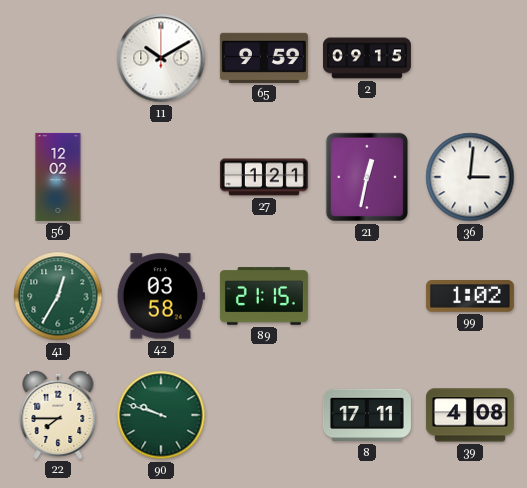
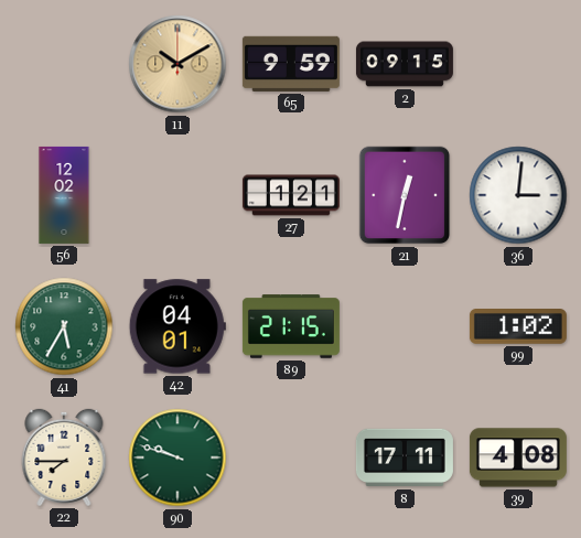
11 dial: white -> champagne
41: 12:35 -> 5:35
42: 03:58 -> 04:01
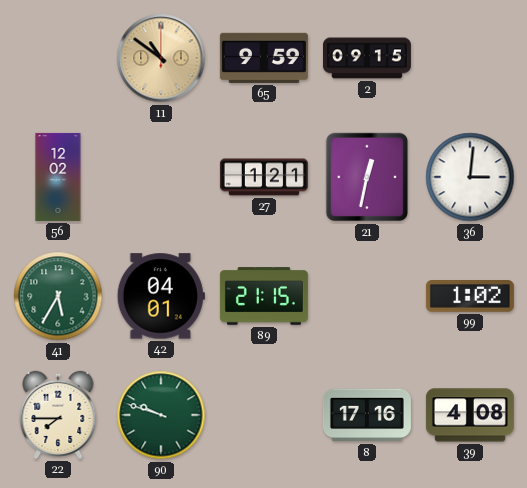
11: 10:10 -> 10:51
8: 17:11 -> 17:16
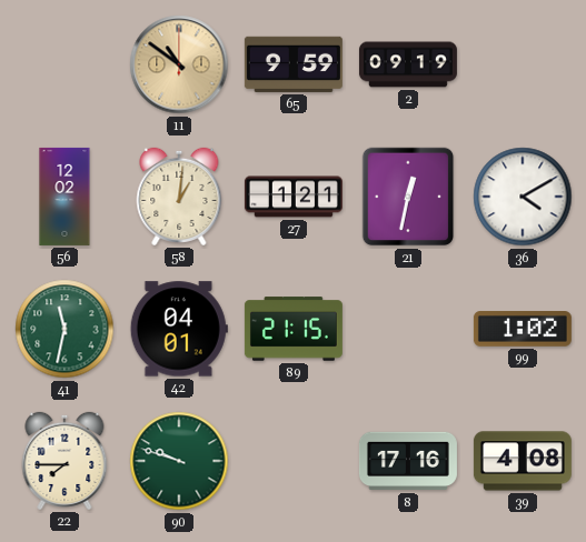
2: 09:15 -> 09:19
58: none -> 1:01
36: 3:01 -> 4:10
41: 5:35 -> 11:32
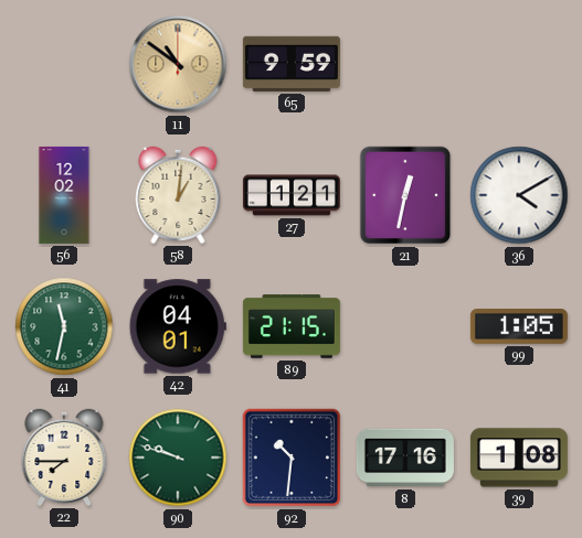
2: 09:19 -> none
99: 1:02 -> 1:05
92: none -> 10:31
39: 4:08 -> 1:08
